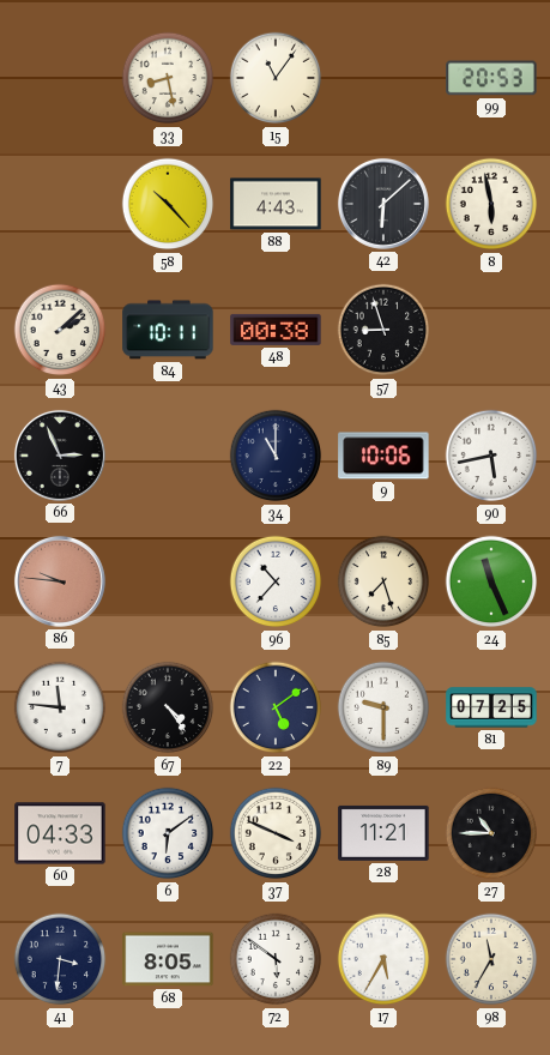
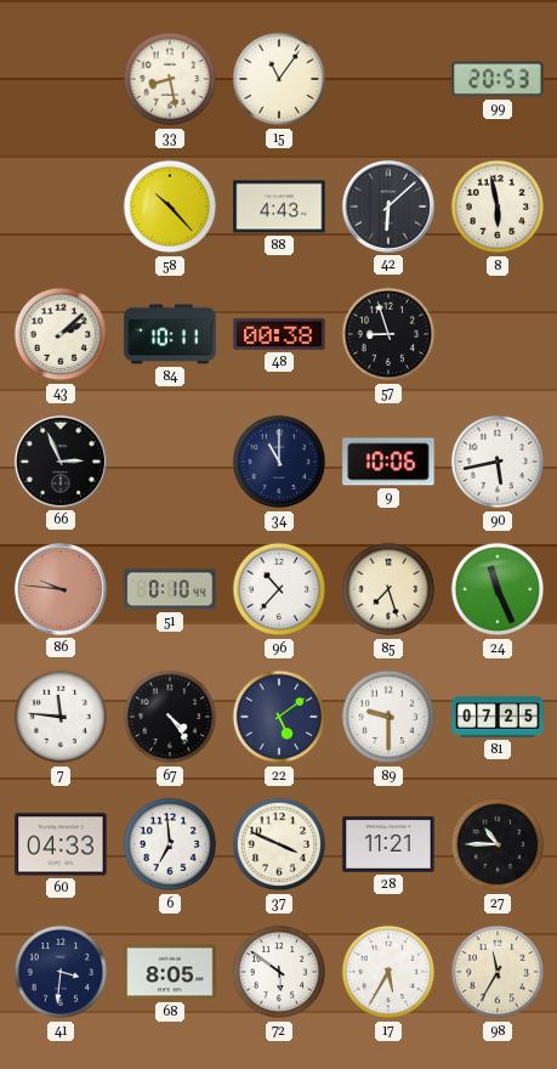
51: none -> 0:10
6: 6:09 -> 6:59
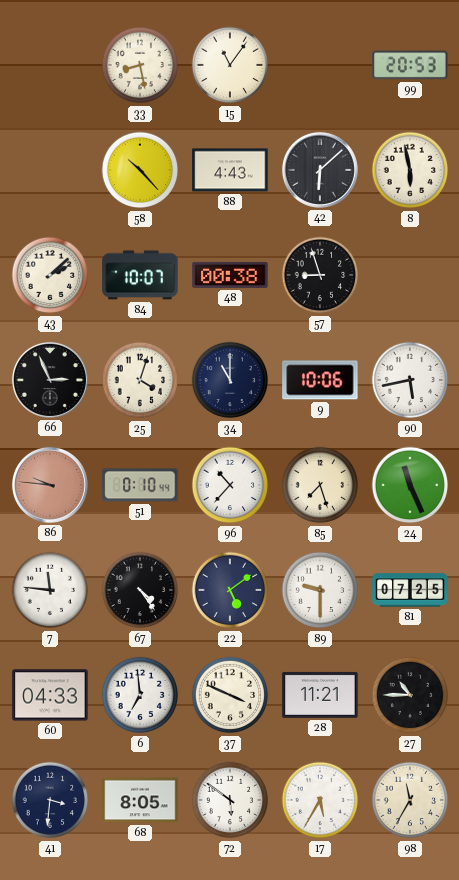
84: 10:11 -> 10:07
25: none -> 4:03
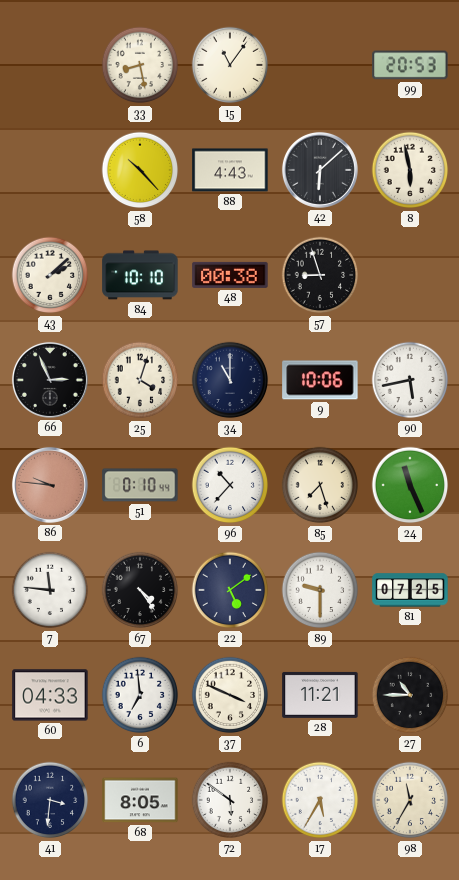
84: 10:07 -> 10:10
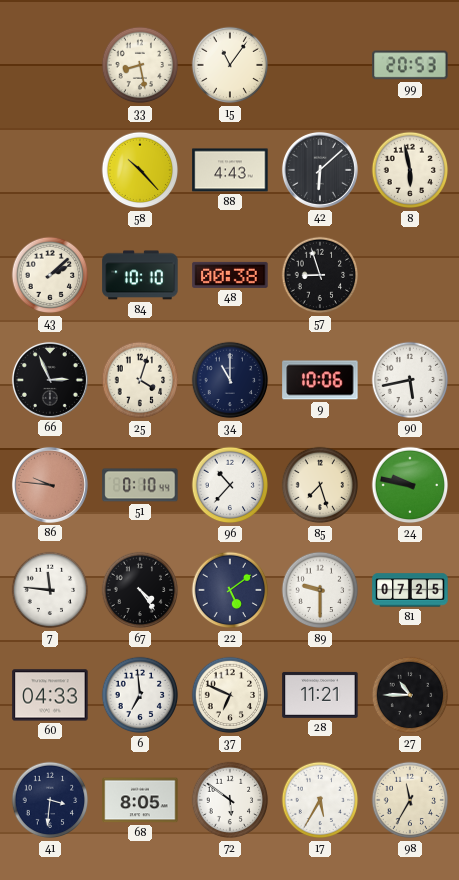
24: 11:26 -> 9:47
37: 3:49 -> 6:49
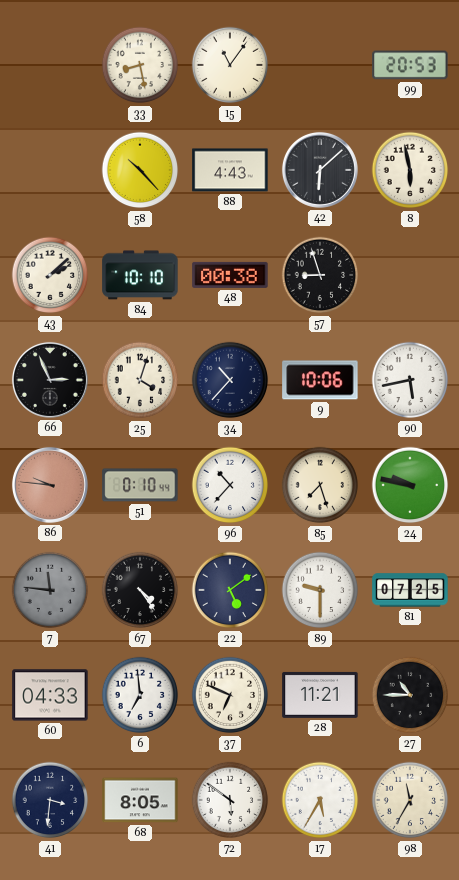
34: 11:00 -> 10:37
7 dial: white -> grey
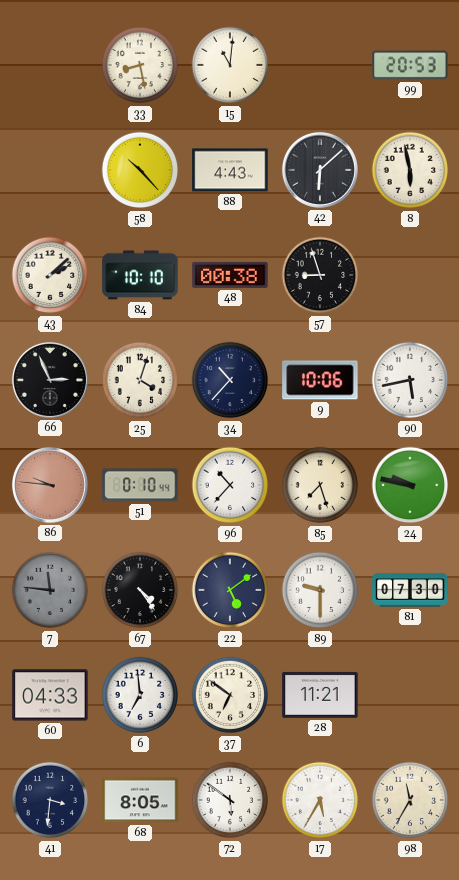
15: 11:06 -> 11:01
81: 07:25 -> 07:30
37: 6:49 -> 6:51
27: 10:45 -> none
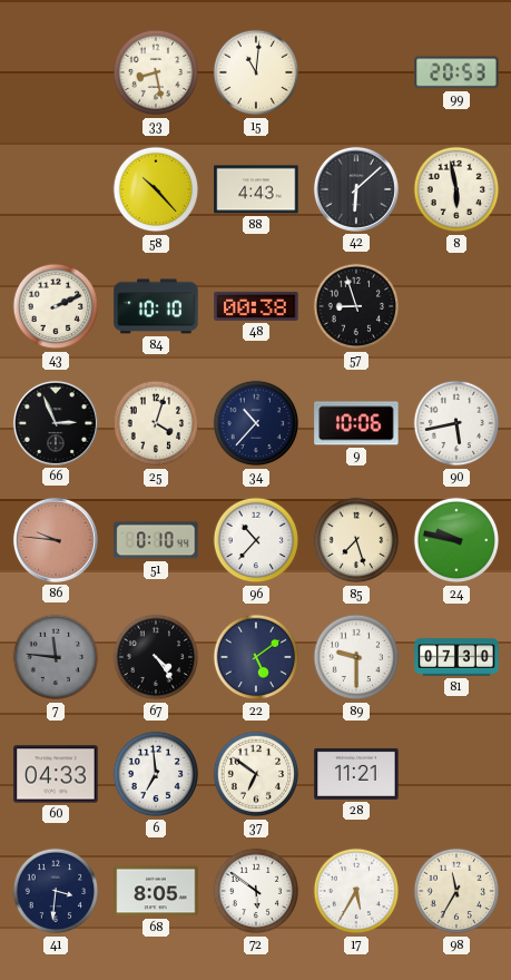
43: 2:08 -> 2:11
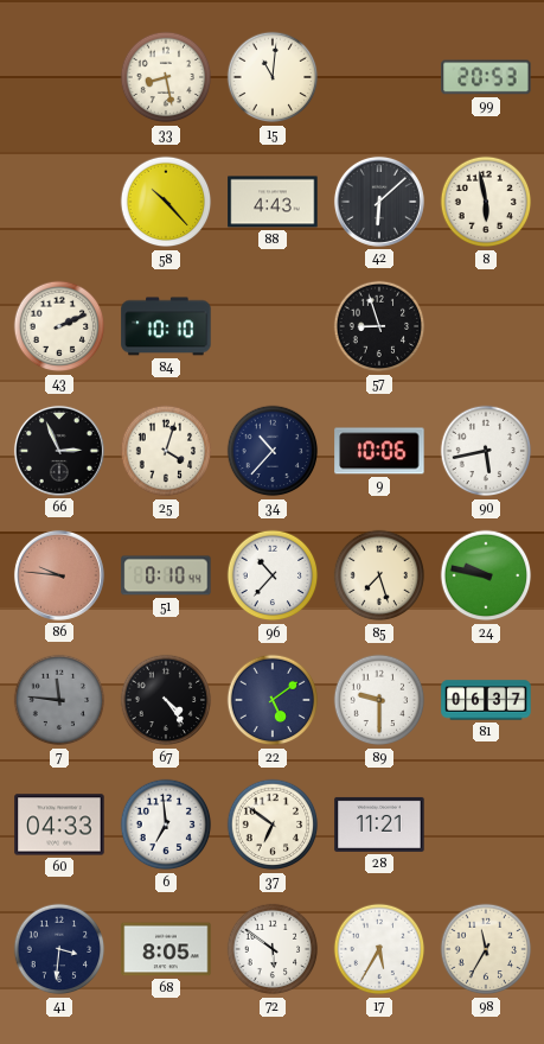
48: 00:38 -> none
81: 07:30 -> 06:37
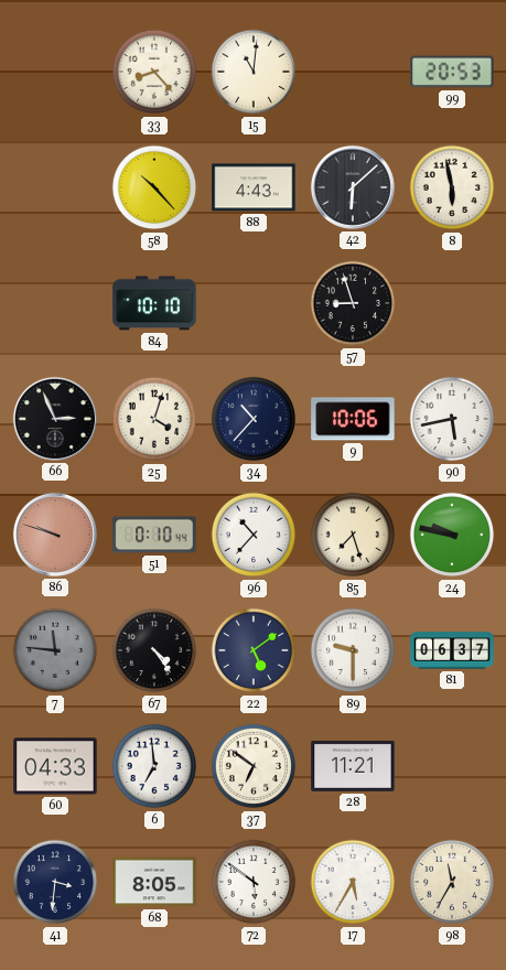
33: 8:28 -> 8:23
43: 2:11 -> none
86: 9:46 -> 9:48
